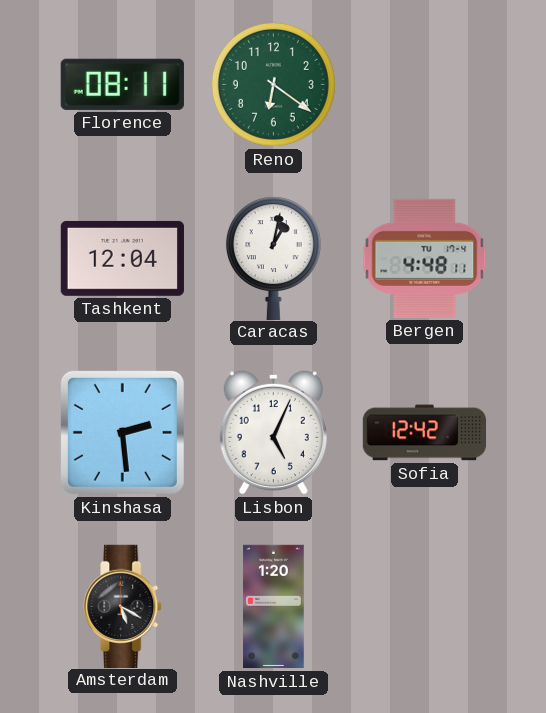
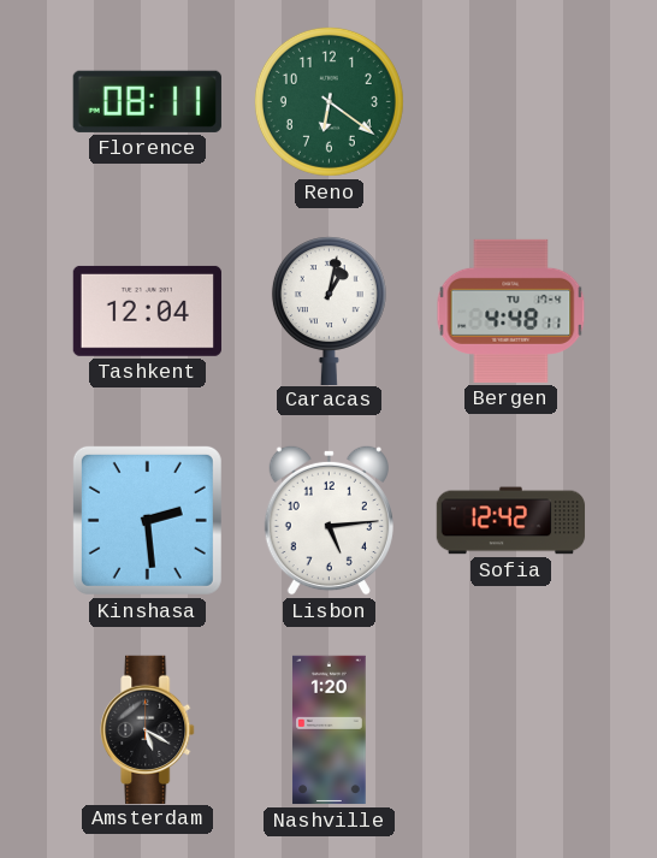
Lisbon: 5:04 -> 5:14
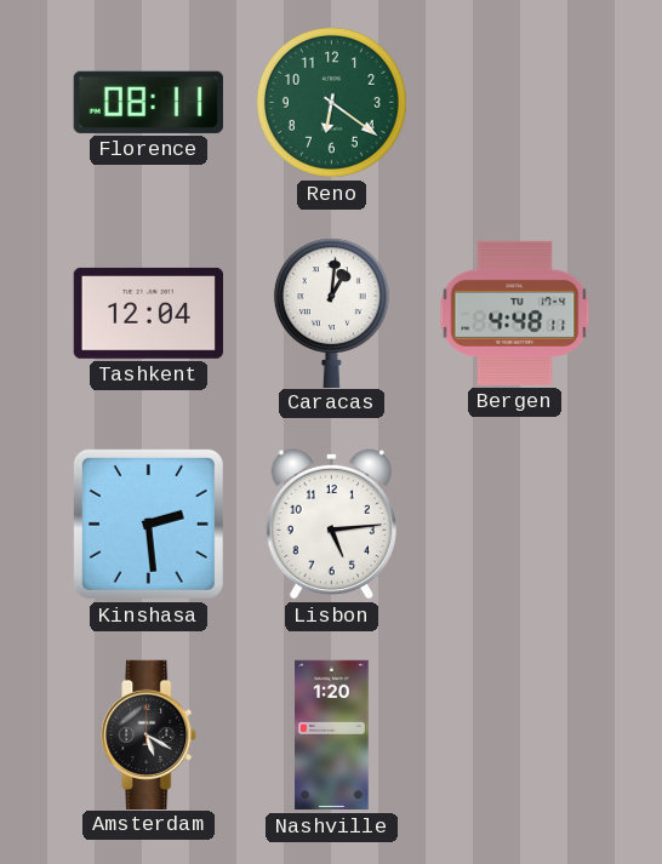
Caracas: 1:02 -> 1:01
Sofia: 12:42 -> none
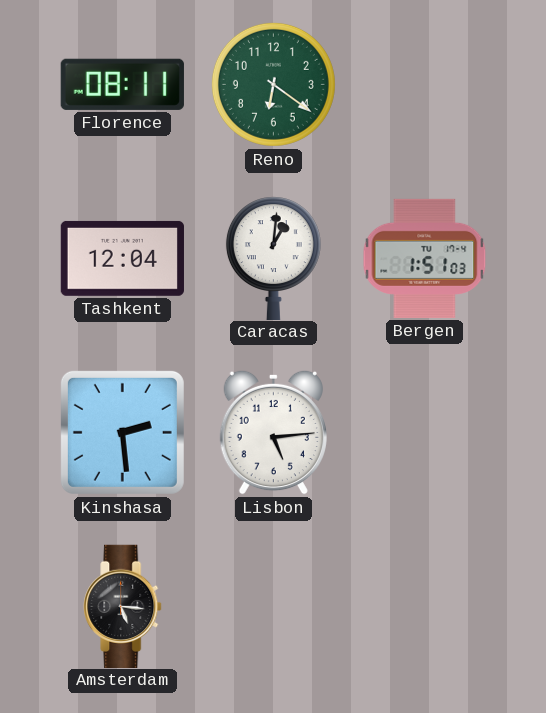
Bergen: 4:48 -> 1:51
Amsterdam: 5:20 -> 5:16
Nashville: 1:20 -> none
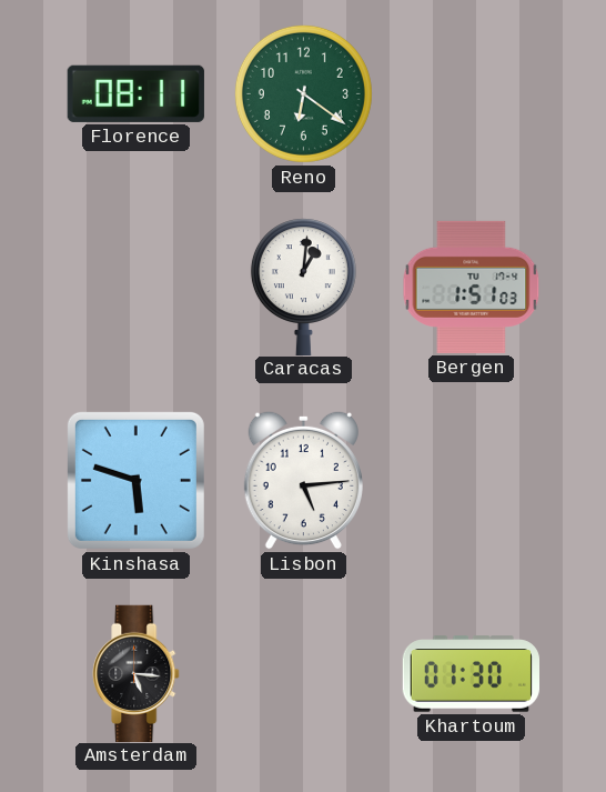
Tashkent: 12:04 -> none
Kinshasa: 2:29 -> 5:48
Khartoum: none -> 01:30
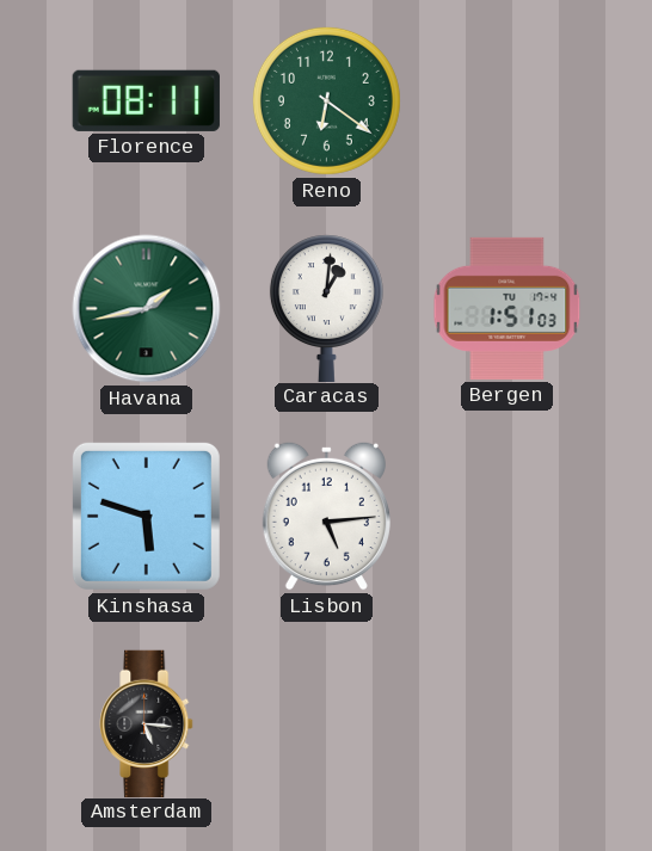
Havana: none -> 1:43
Khartoum: 01:30 -> none
